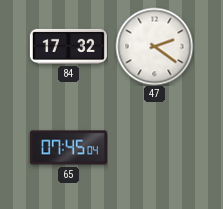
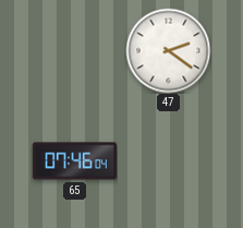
84: 17:32 -> none
65: 07:45 -> 07:46
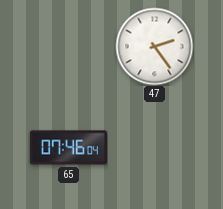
47: 2:21 -> 2:24
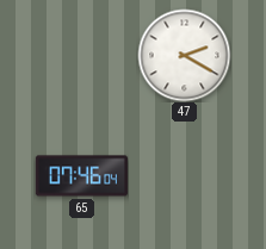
47: 2:24 -> 2:20
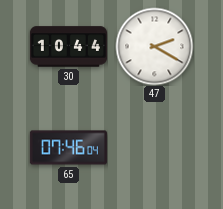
30: none -> 10:44
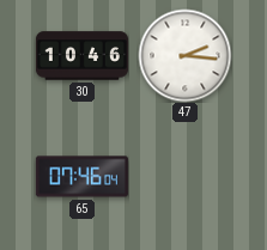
30: 10:44 -> 10:46
47: 2:20 -> 2:16
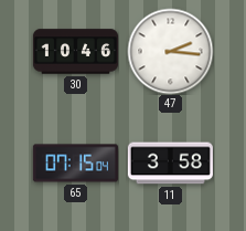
65: 07:46 -> 07:15
11: none -> 3:58
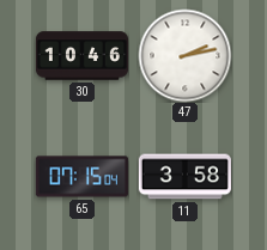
47: 2:16 -> 2:13
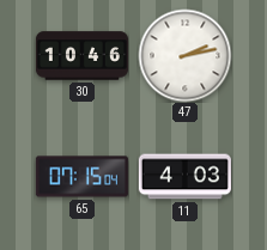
11: 3:58 -> 4:03
